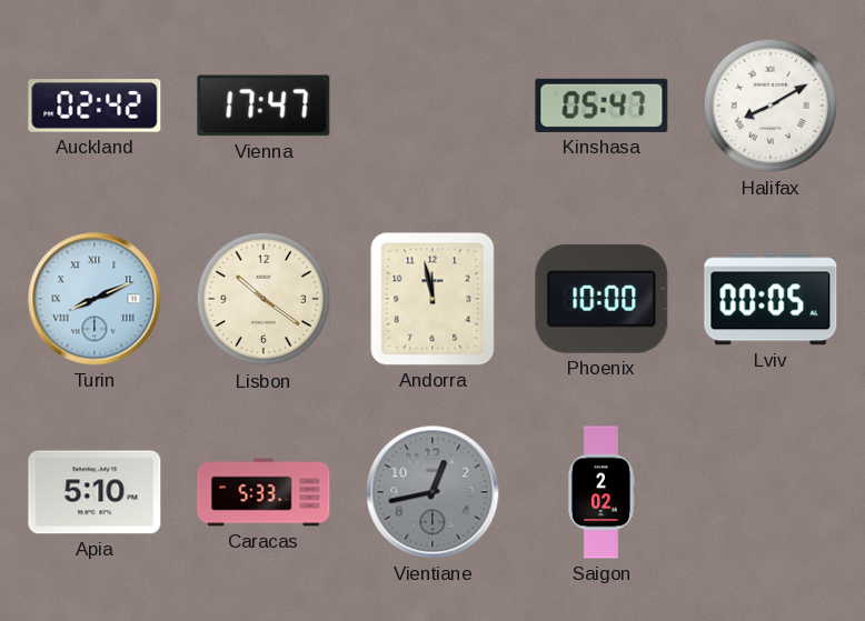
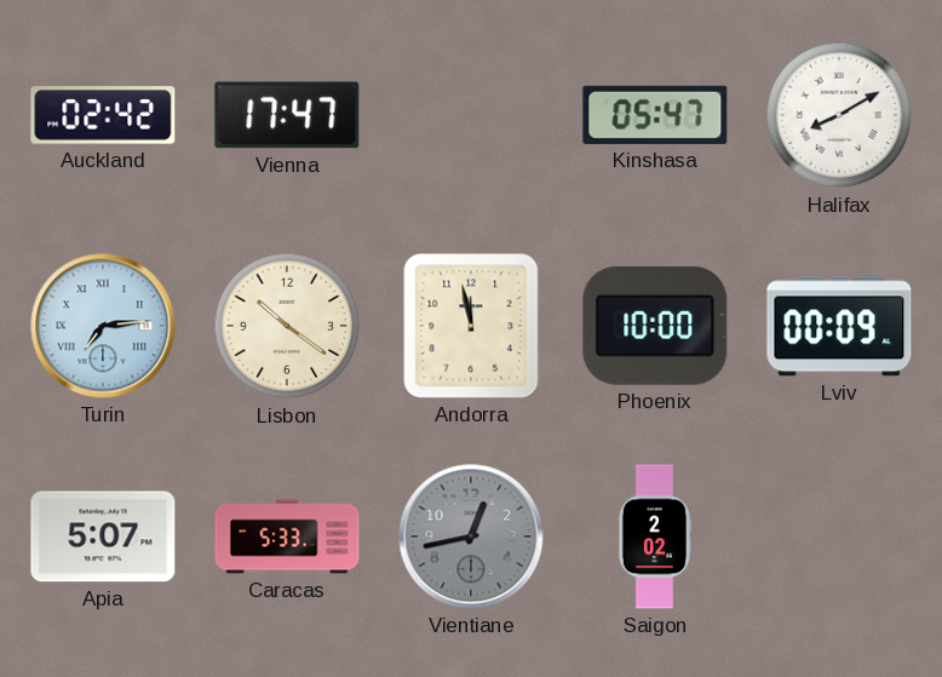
Turin: 8:11 -> 7:14
Lviv: 00:05 -> 00:09
Apia: 5:10 -> 5:07
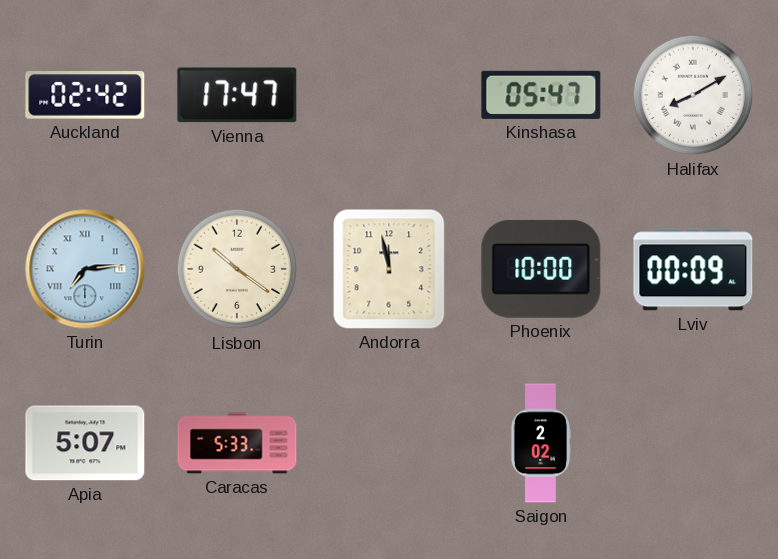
Vientiane: 12:43 -> none
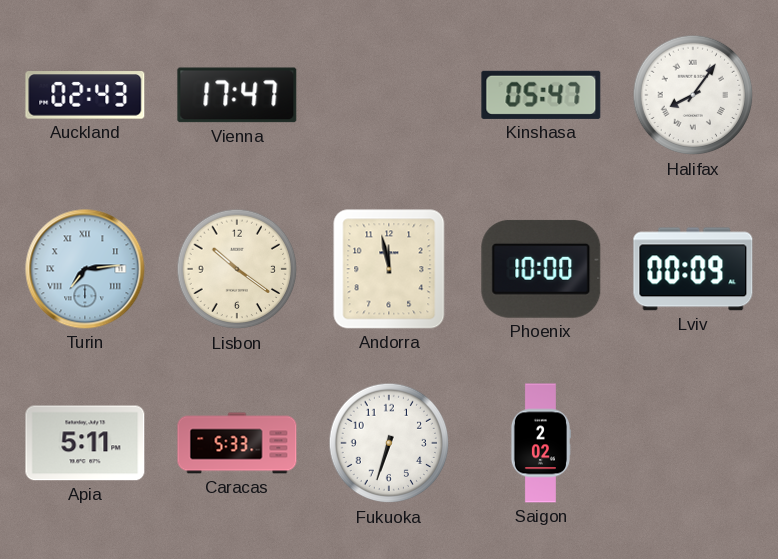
Auckland: 02:42 -> 02:43
Halifax: 8:10 -> 8:06
Apia: 5:07 -> 5:11
Fukuoka: none -> 6:33
